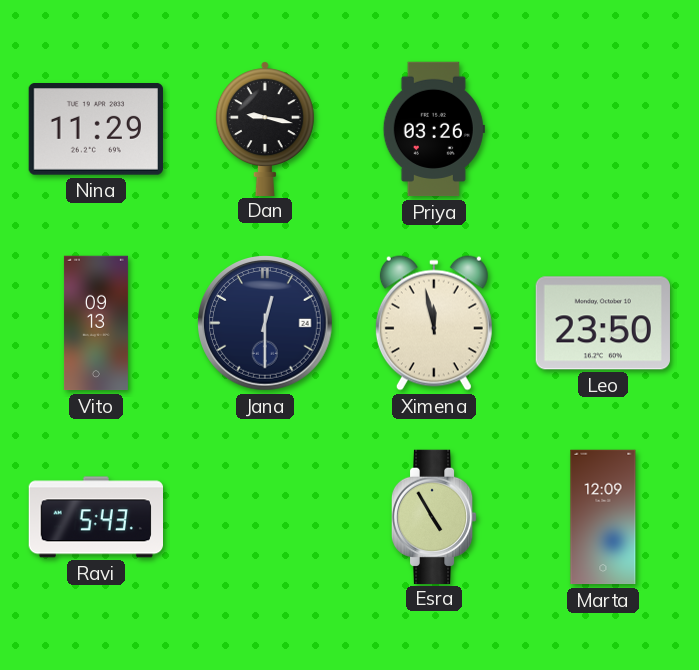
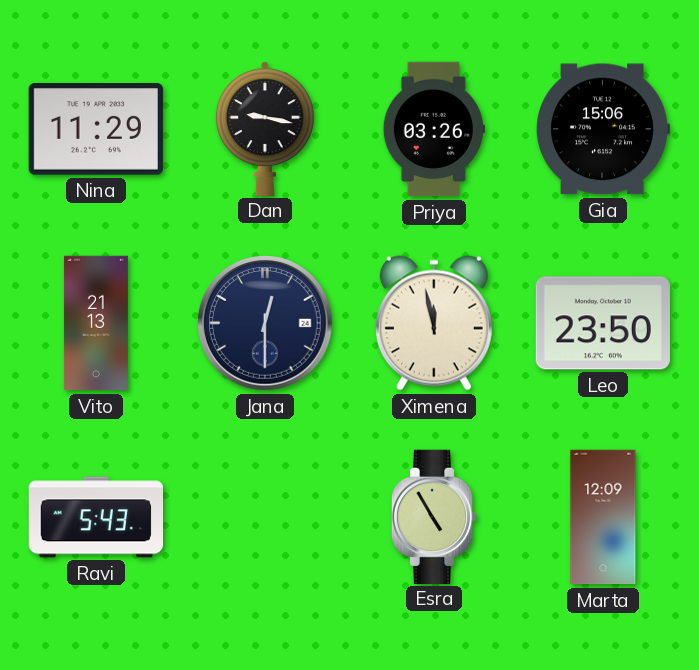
Gia: none -> 15:06
Vito: 09:13 -> 21:13
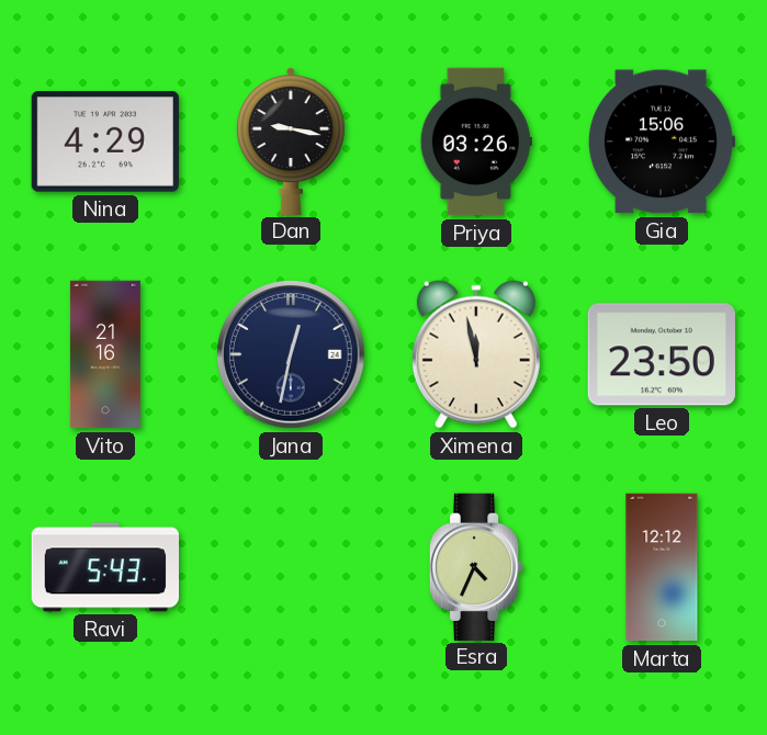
Nina: 11:29 -> 4:29
Vito: 21:13 -> 21:16
Jana: 12:30 -> 12:32
Esra: 4:55 -> 4:34
Marta: 12:09 -> 12:12
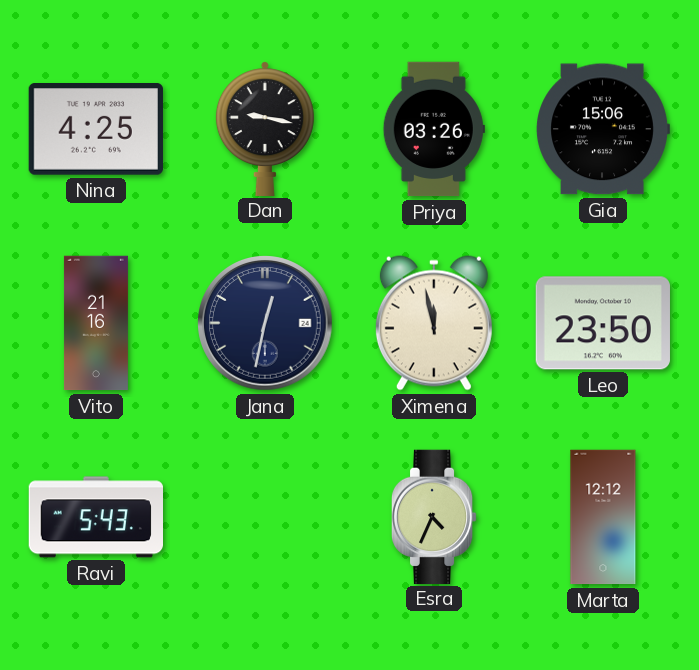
Nina: 4:29 -> 4:25
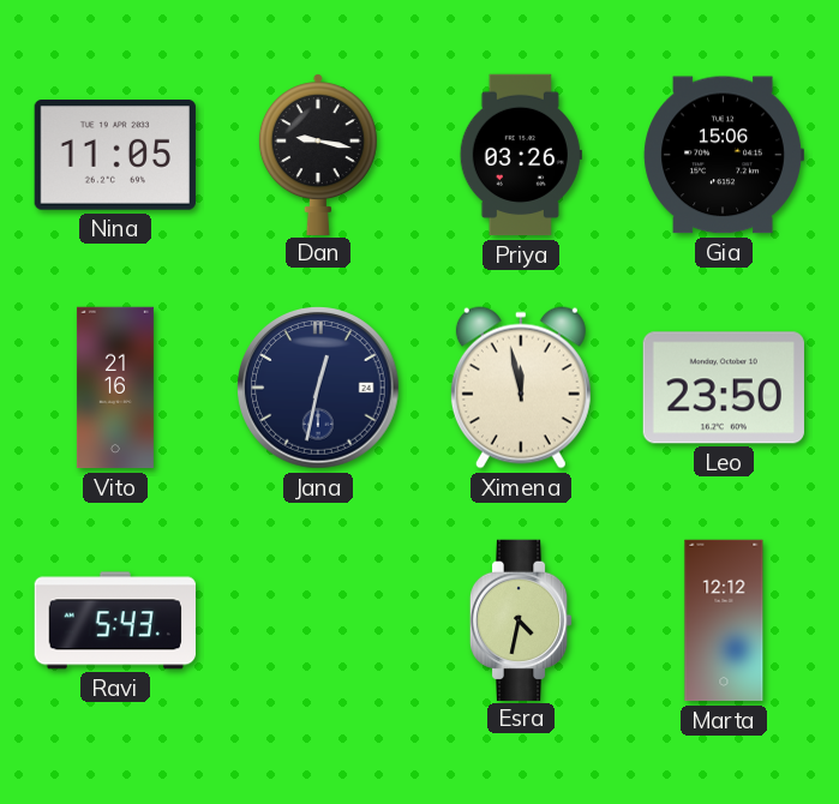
Nina: 4:25 -> 11:05
Esra: 4:34 -> 4:32
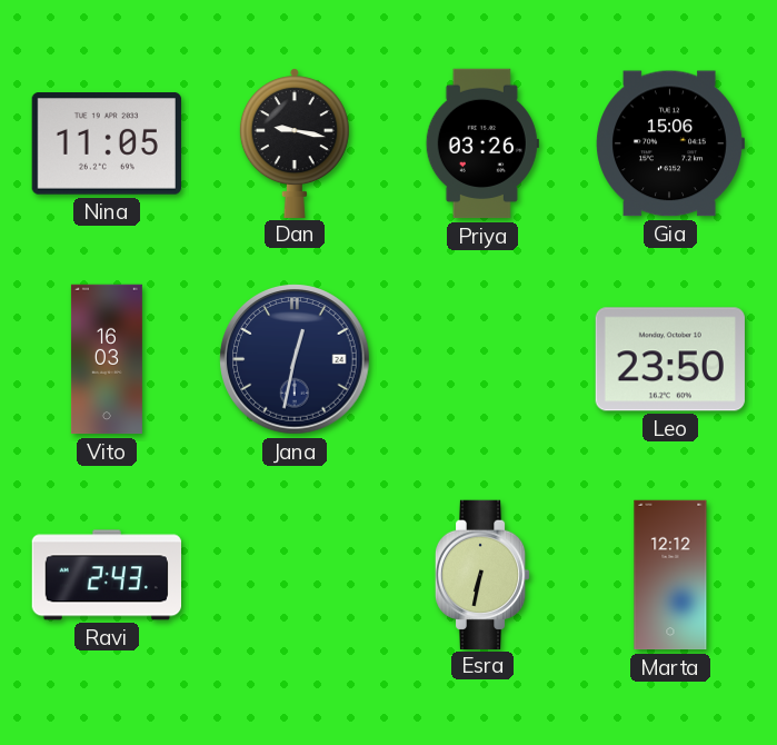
Vito: 21:16 -> 16:03
Ximena: 11:58 -> none
Ravi: 5:43 -> 2:43
Esra: 4:32 -> 6:32
